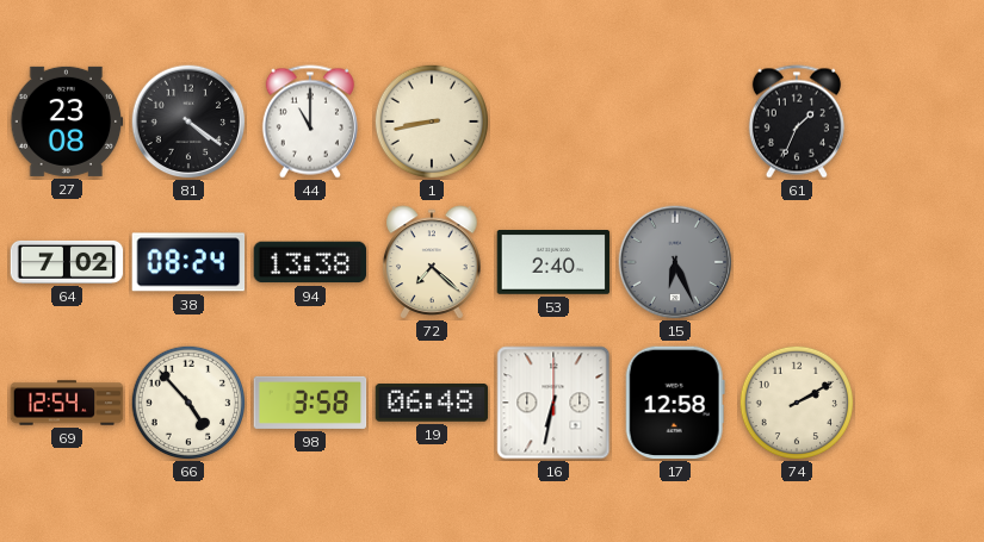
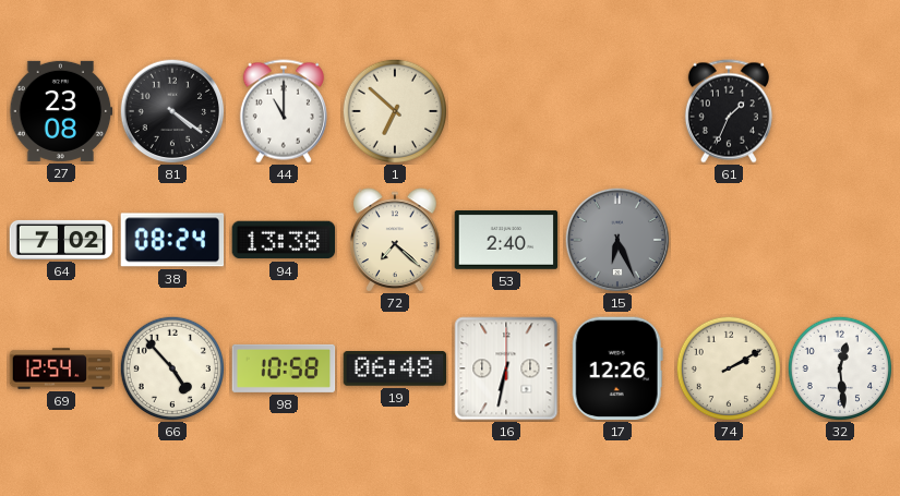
1: 8:43 -> 6:52
98: 3:58 -> 10:58
17: 12:58 -> 12:26
32: none -> 12:29
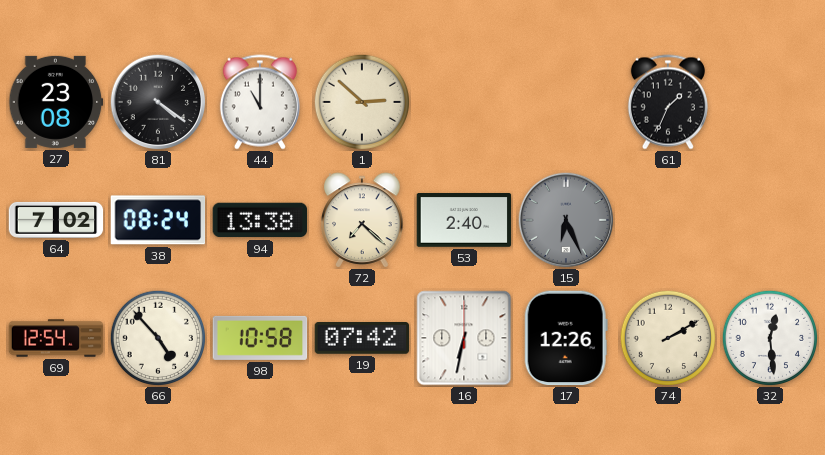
1: 6:52 -> 2:52
19: 06:48 -> 07:42
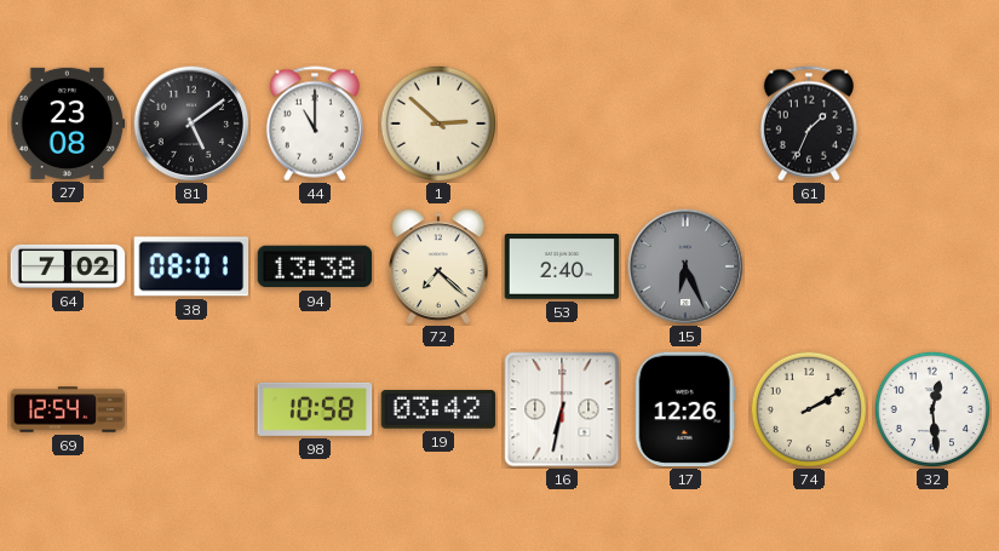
81: 4:21 -> 5:09
38: 08:24 -> 08:01
66: 4:53 -> none
19: 07:42 -> 03:42
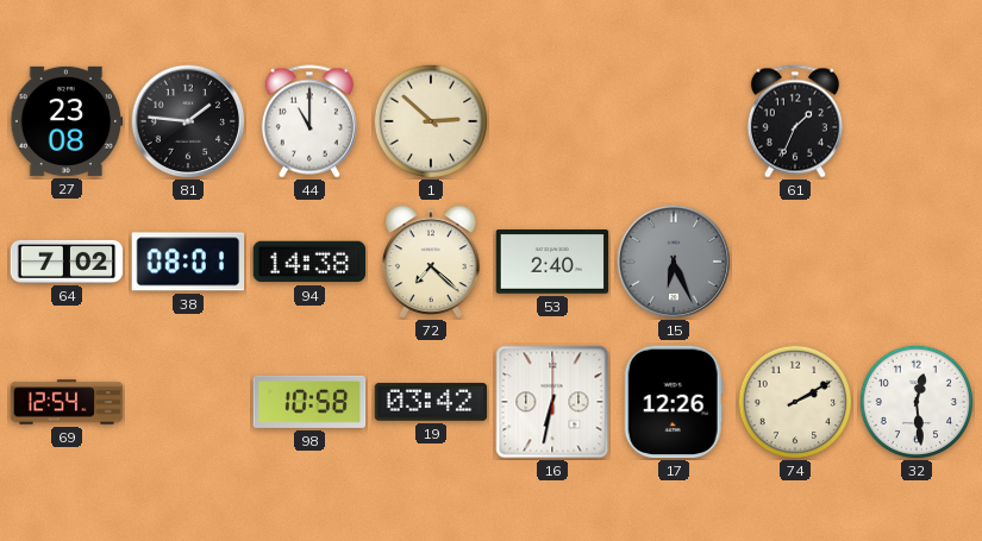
81: 5:09 -> 1:46
94: 13:38 -> 14:38
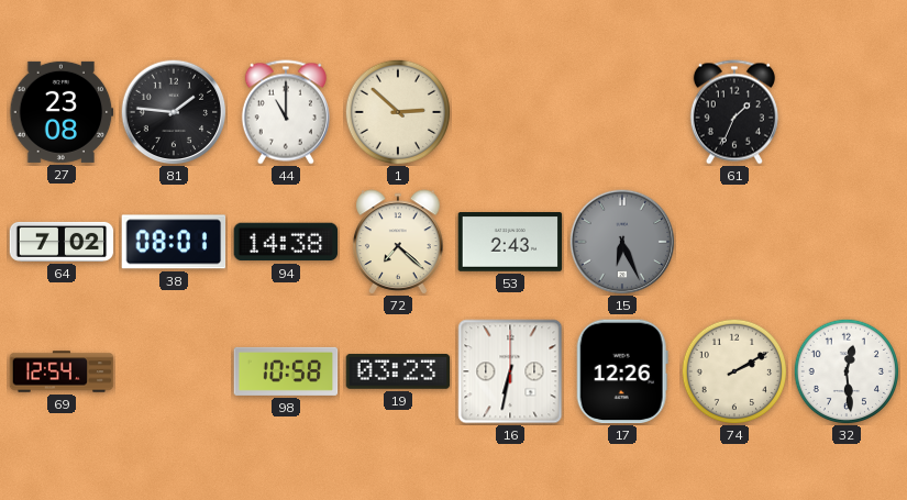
53: 2:40 -> 2:43
19: 03:42 -> 03:23
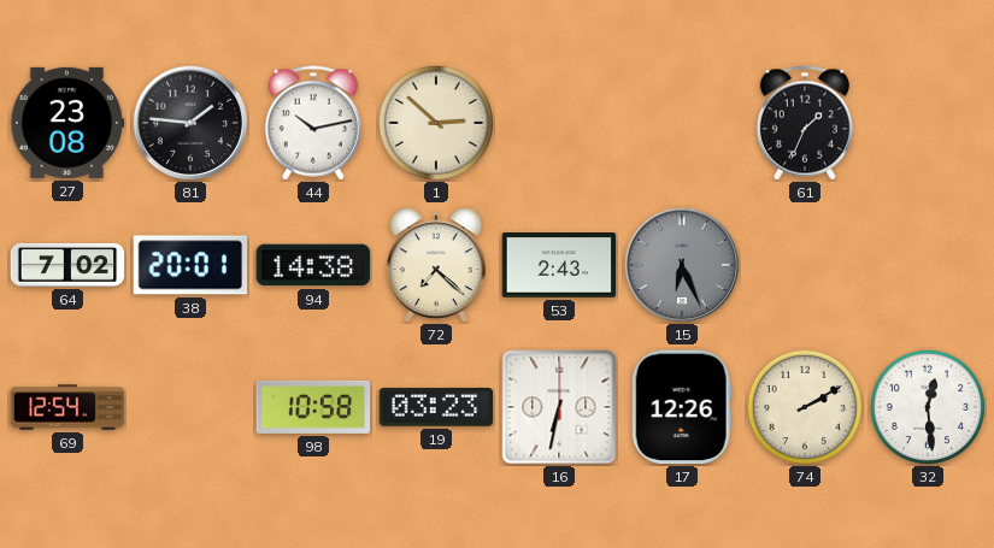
44: 11:00 -> 10:13
38: 08:01 -> 20:01
